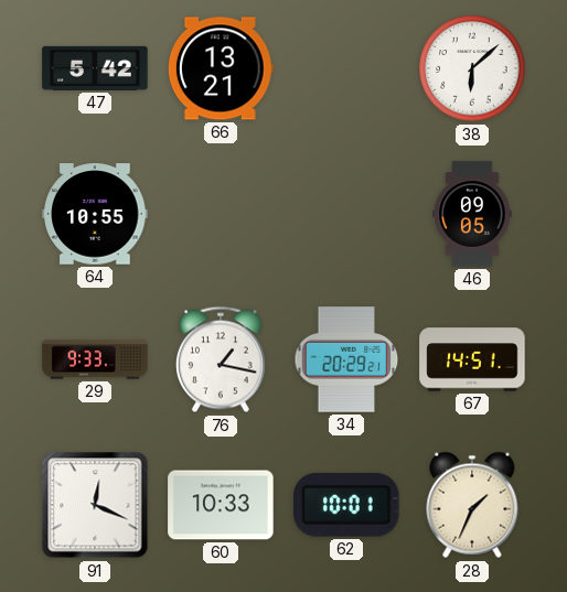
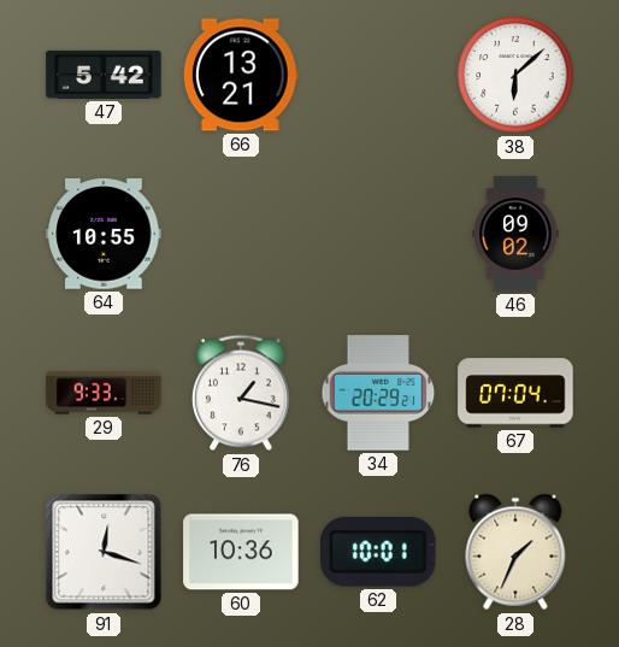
46: 09:05 -> 09:02
67: 14:51 -> 07:04
91: 12:19 -> 12:18
60: 10:33 -> 10:36
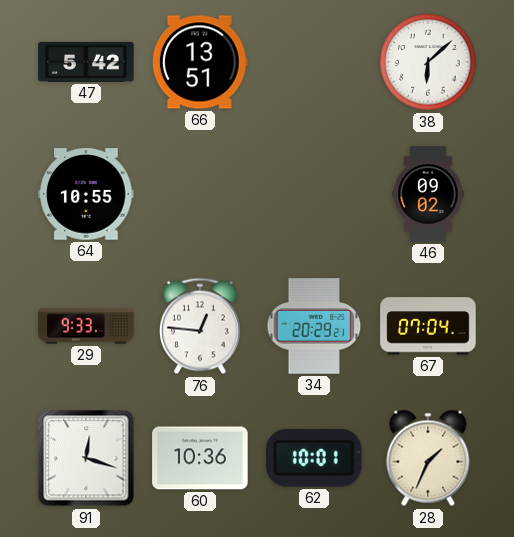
66: 13:21 -> 13:51
76: 1:17 -> 12:46
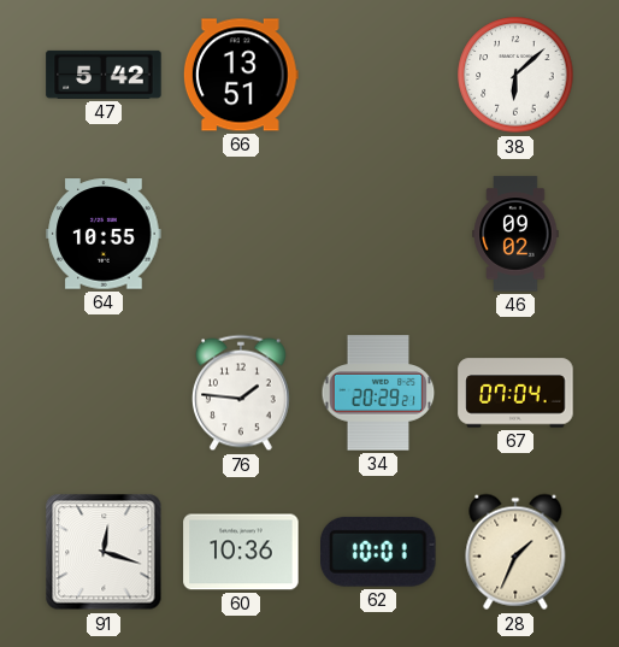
29: 9:33 -> none
76: 12:46 -> 1:46
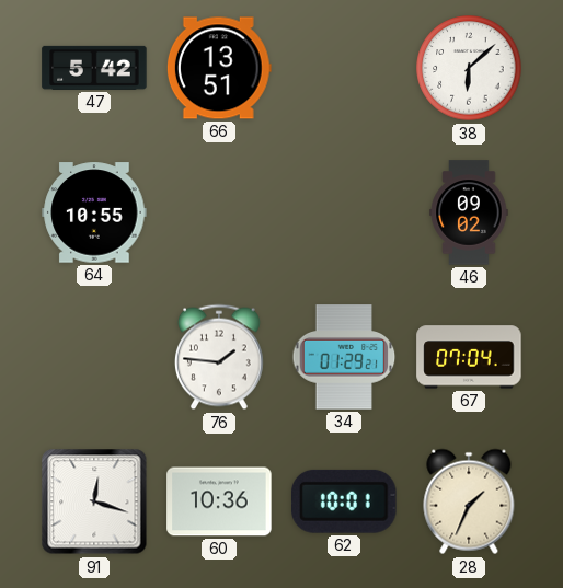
34: 20:29 -> 01:29
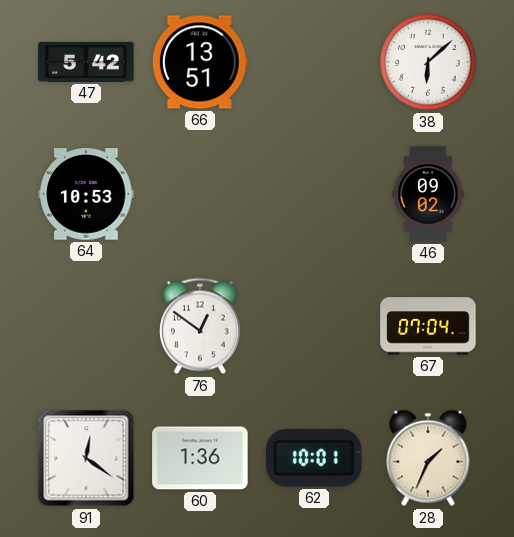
64: 10:55 -> 10:53
76: 1:46 -> 12:51
34: 01:29 -> none
91: 12:18 -> 12:21
60: 10:36 -> 1:36
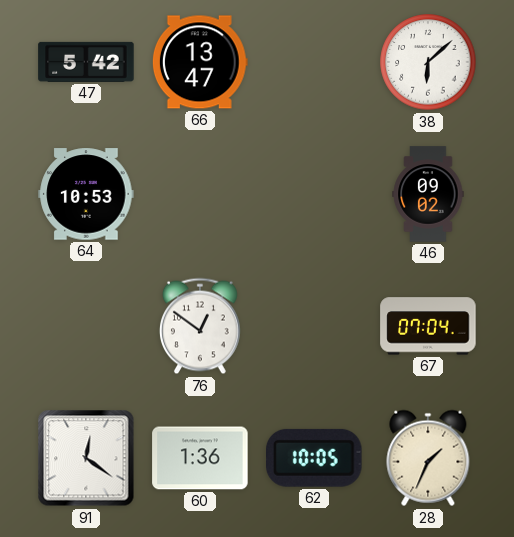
66: 13:51 -> 13:47
62: 10:01 -> 10:05
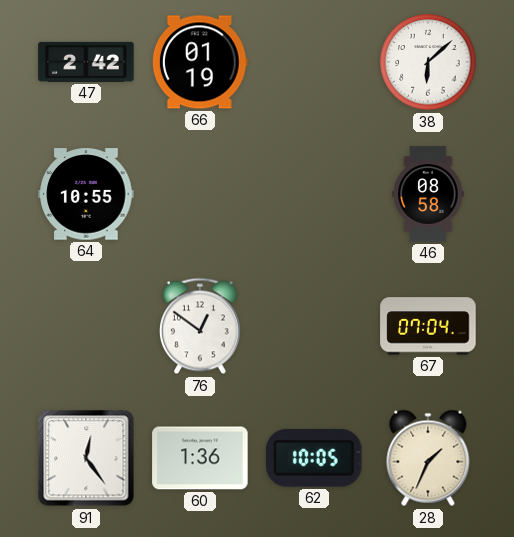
47: 5:42 -> 2:42
66: 13:47 -> 01:19
64: 10:53 -> 10:55
46: 09:02 -> 08:58
91: 12:21 -> 12:24
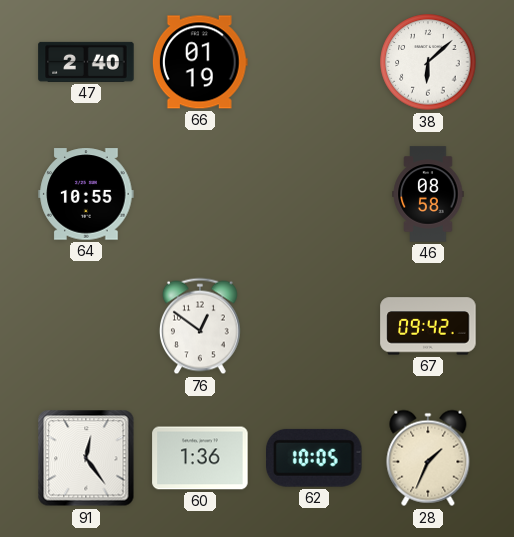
47: 2:42 -> 2:40
67: 07:04 -> 09:42
